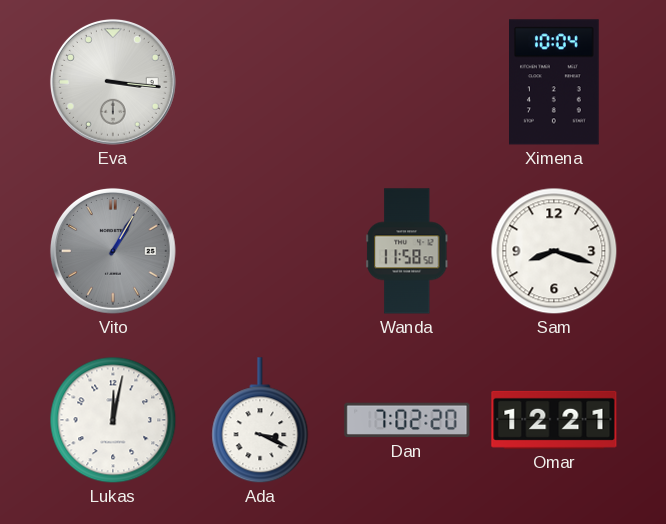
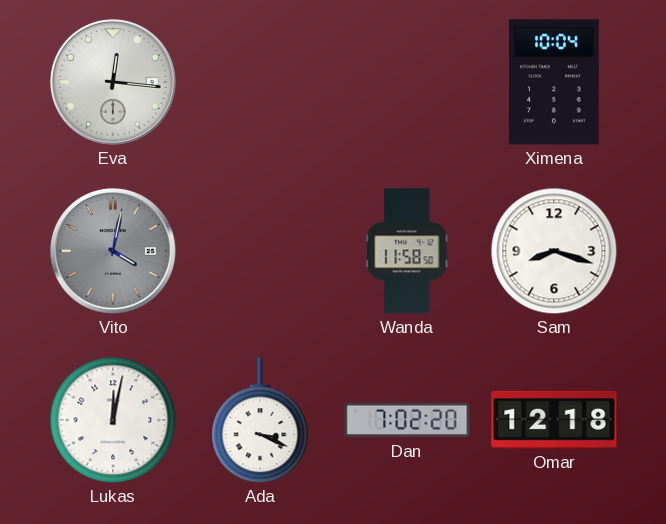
Eva: 3:16 -> 12:16
Vito: 1:05 -> 4:02
Omar: 12:21 -> 12:18
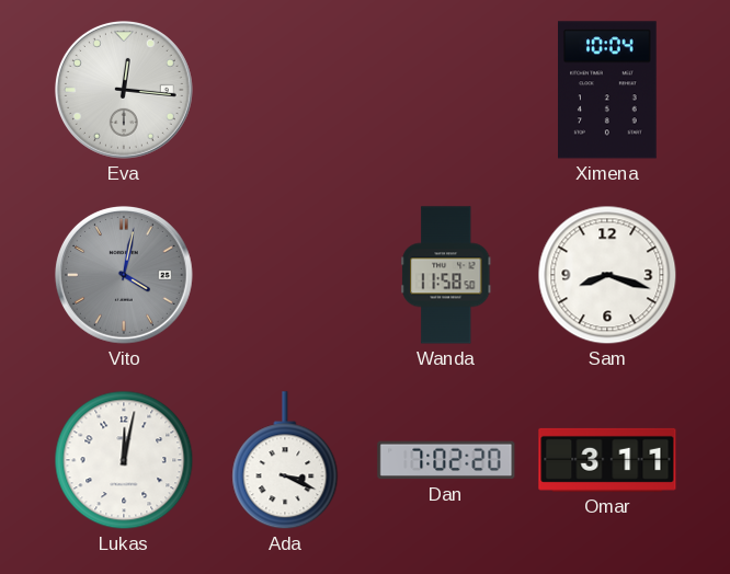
Omar: 12:18 -> 3:11
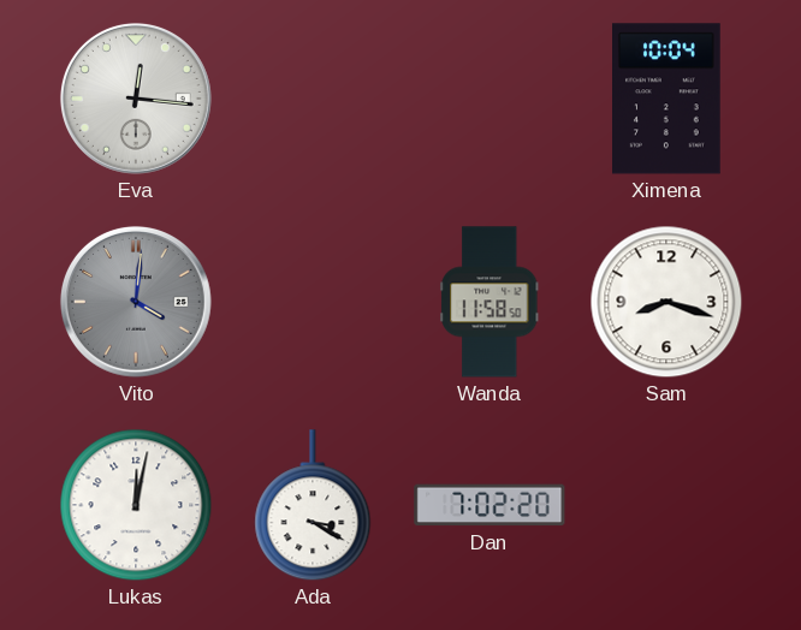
Vito: 4:02 -> 4:01
Ada: 3:19 -> 3:20
Omar: 3:11 -> none
